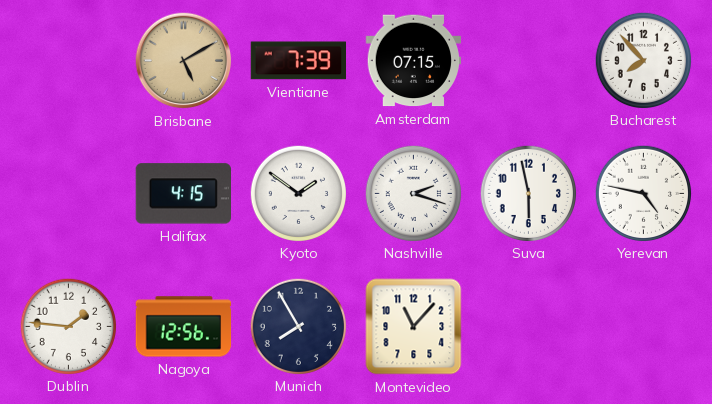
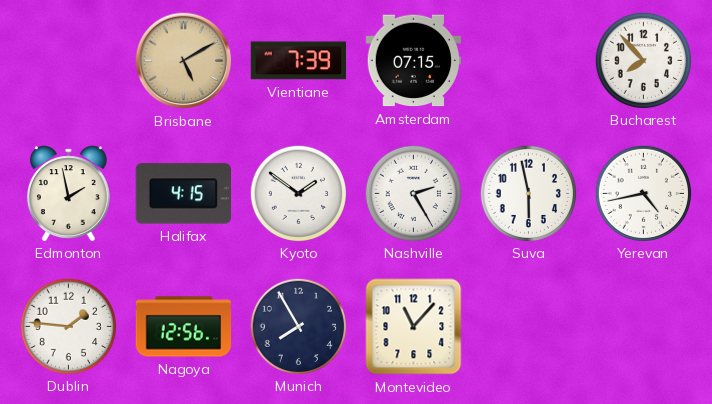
Edmonton: none -> 1:58
Nashville: 2:18 -> 2:25
Yerevan: 4:47 -> 4:43
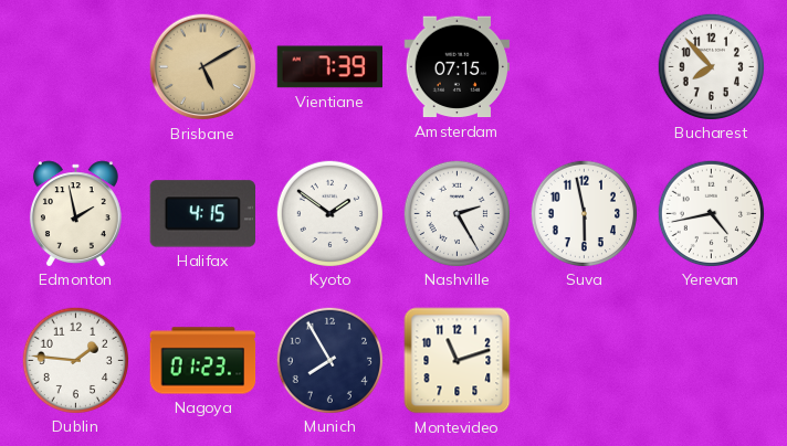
Nagoya: 12:56 -> 01:23
Montevideo: 11:07 -> 11:12
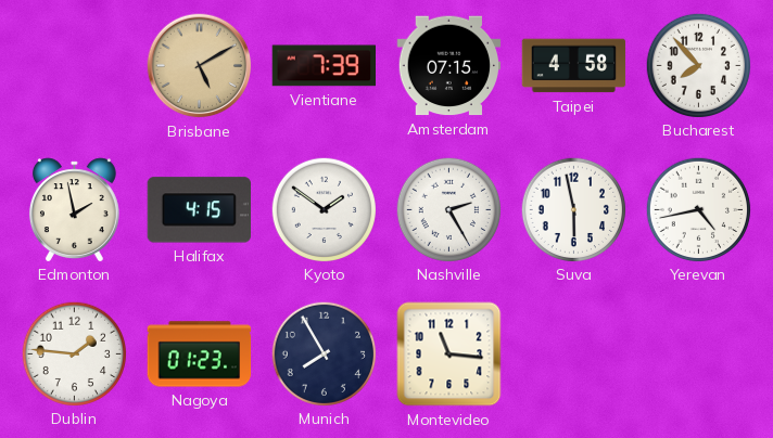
Taipei: none -> 4:58
Montevideo: 11:12 -> 11:16
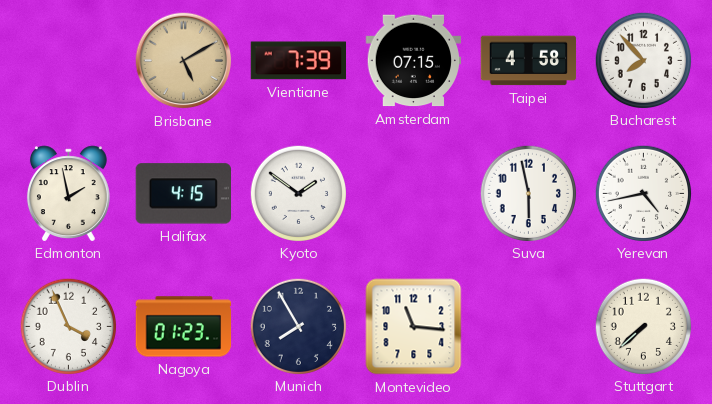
Nashville: 2:25 -> none
Dublin: 1:46 -> 3:56
Stuttgart: none -> 7:38
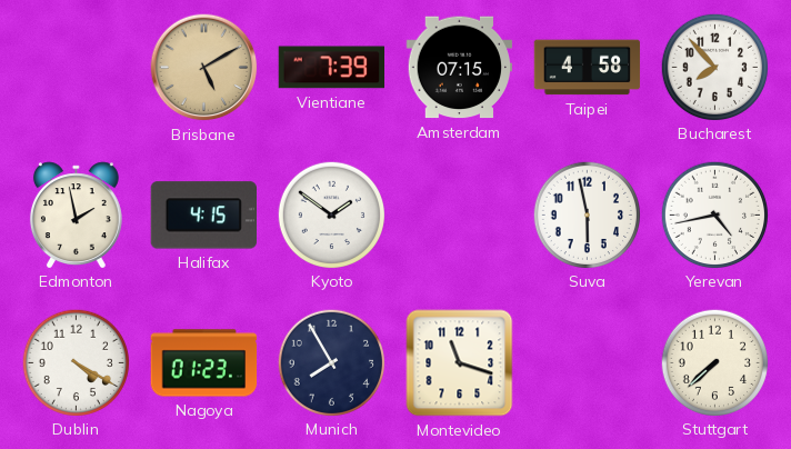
Dublin: 3:56 -> 4:20
Montevideo: 11:16 -> 11:18
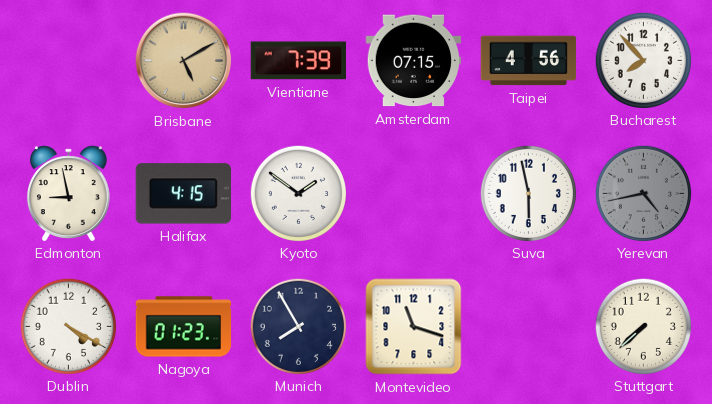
Taipei: 4:58 -> 4:56
Edmonton: 1:58 -> 8:58
Yerevan dial: white -> grey
